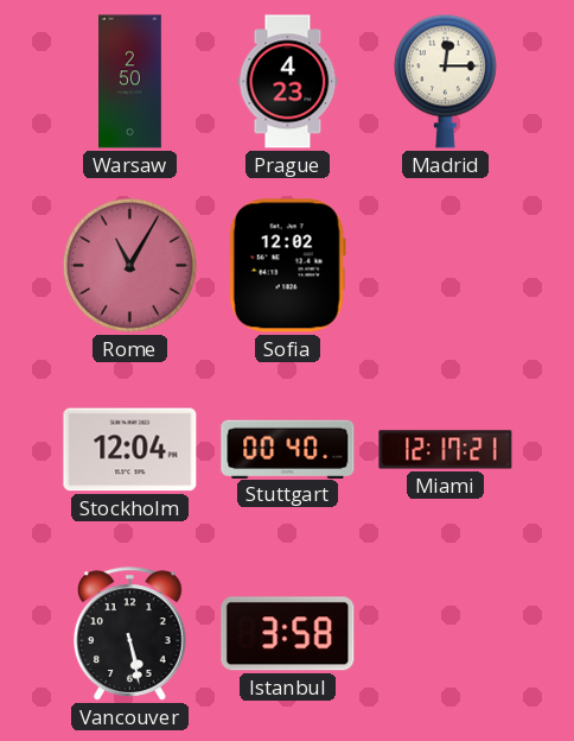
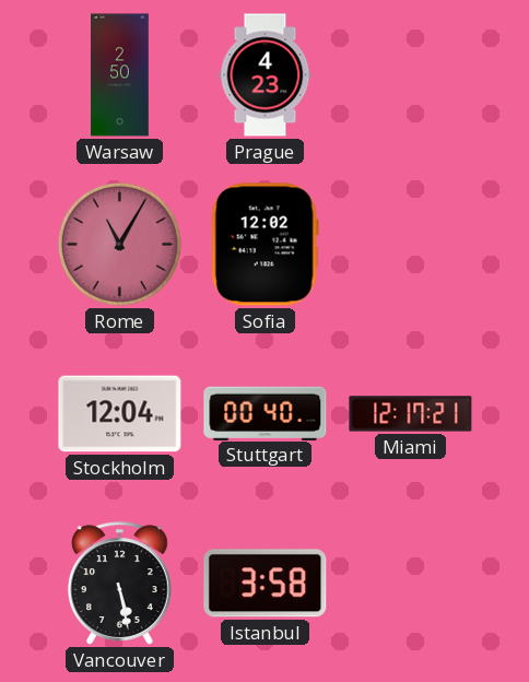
Madrid: 12:15 -> none
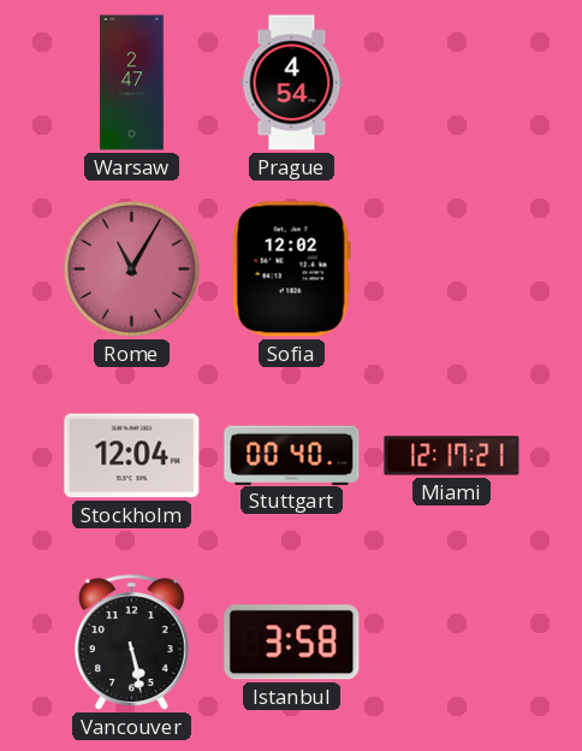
Warsaw: 2:50 -> 2:47
Prague: 4:23 -> 4:54
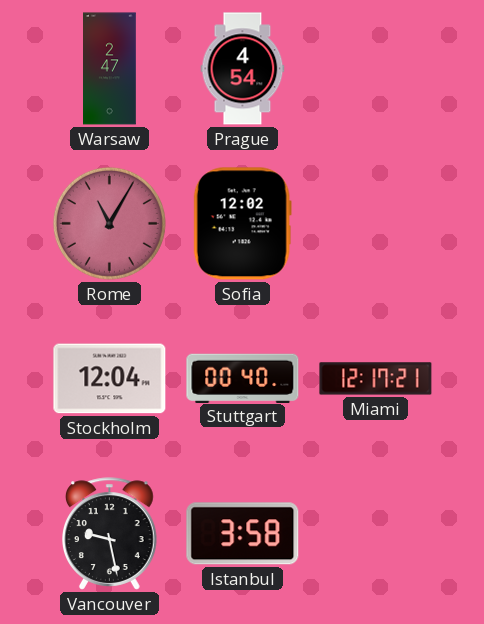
Vancouver: 5:28 -> 9:28
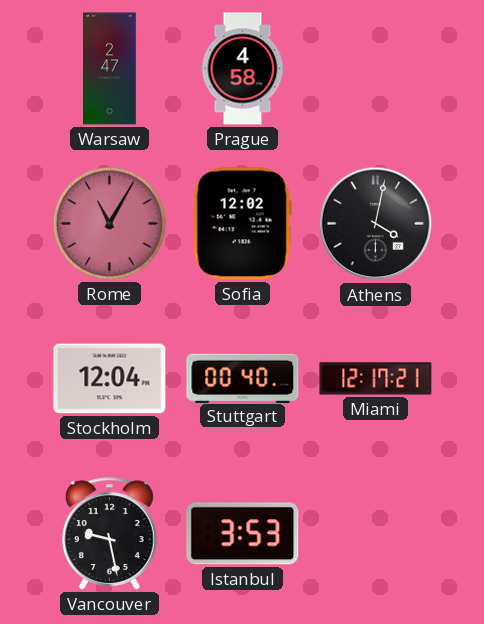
Prague: 4:54 -> 4:58
Athens: none -> 4:02
Istanbul: 3:58 -> 3:53
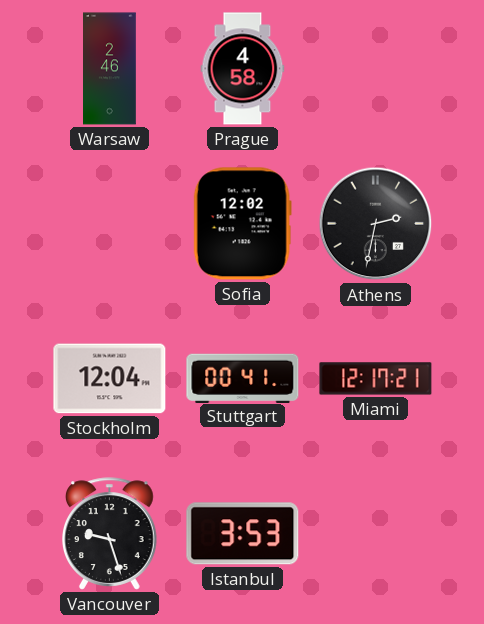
Warsaw: 2:47 -> 2:46
Rome: 11:05 -> none
Athens: 4:02 -> 2:32
Stuttgart: 00:40 -> 00:41
Vancouver: 9:28 -> 9:27
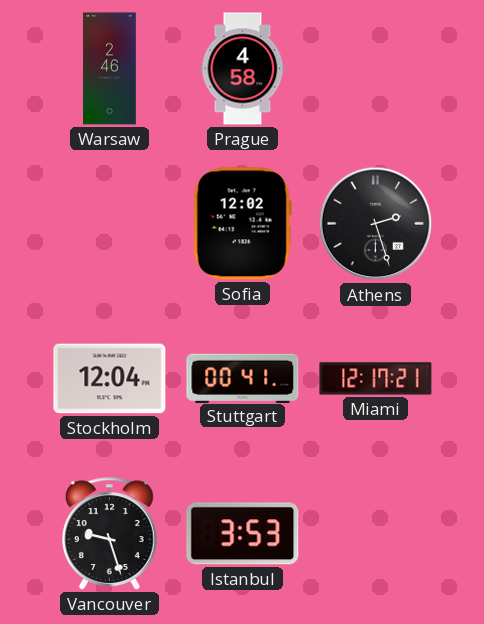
Athens: 2:32 -> 2:27
